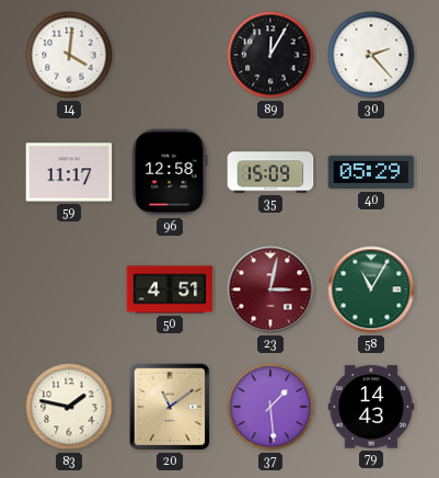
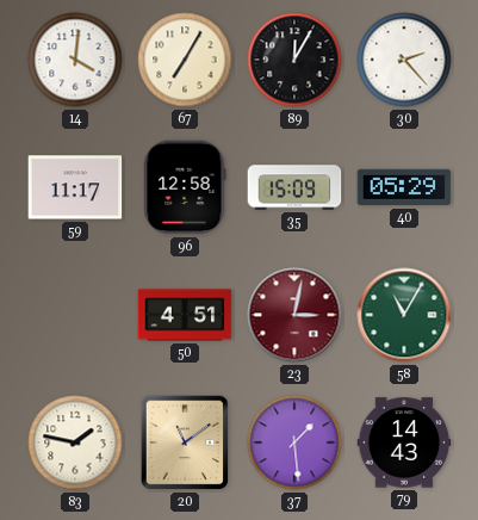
67: none -> 7:05
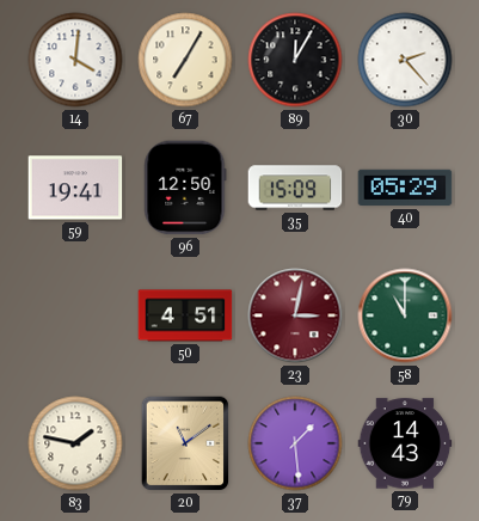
59: 11:17 -> 19:41
96: 12:58 -> 12:50
58: 11:05 -> 11:00
